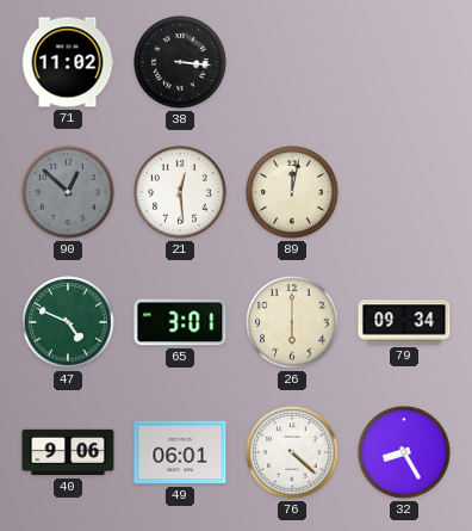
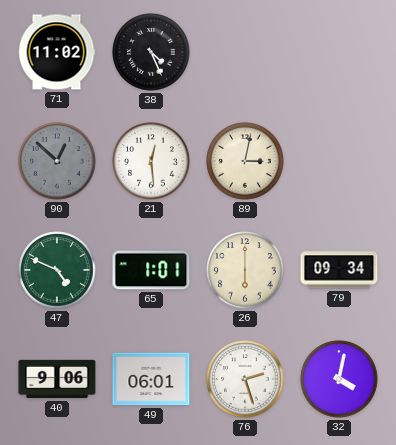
38: 3:16 -> 4:26
89: 12:02 -> 3:02
65: 3:01 -> 1:01
76: 4:22 -> 2:27
32: 8:25 -> 4:02
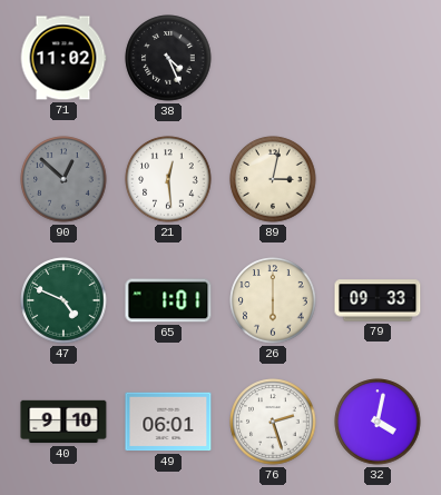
79: 09:34 -> 09:33
40: 9:06 -> 9:10
